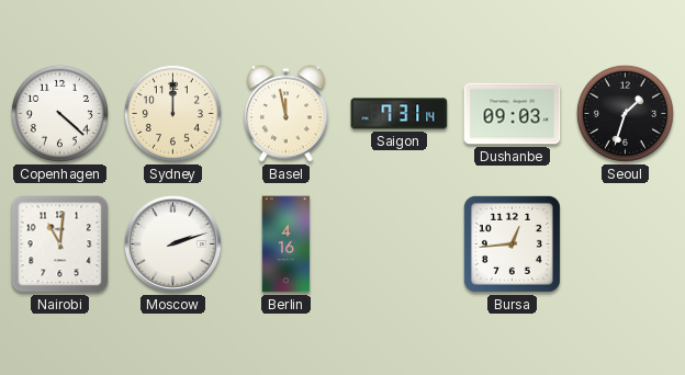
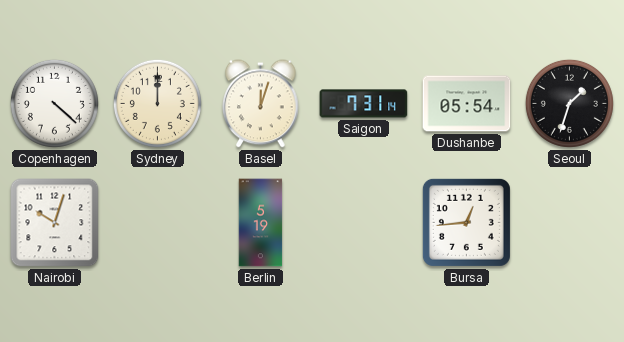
Basel: 11:58 -> 12:03
Dushanbe: 09:03 -> 05:54
Nairobi: 11:01 -> 10:03
Moscow: 2:12 -> none
Berlin: 4:16 -> 5:19
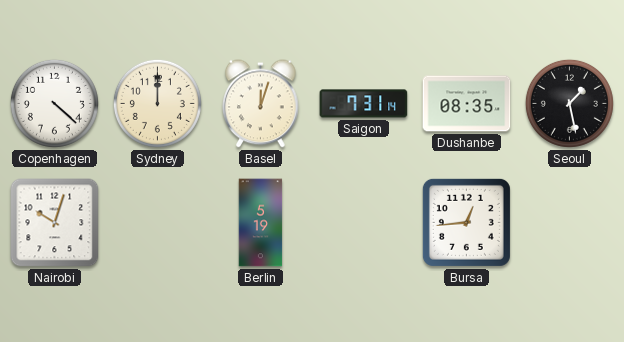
Dushanbe: 05:54 -> 08:35
Seoul: 1:33 -> 1:28
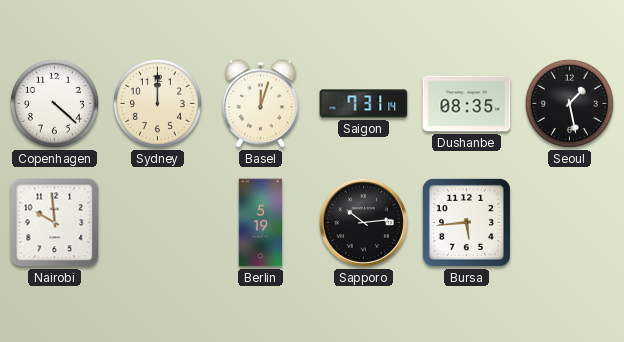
Nairobi: 10:03 -> 9:59
Sapporo: none -> 10:14
Bursa: 12:44 -> 5:44
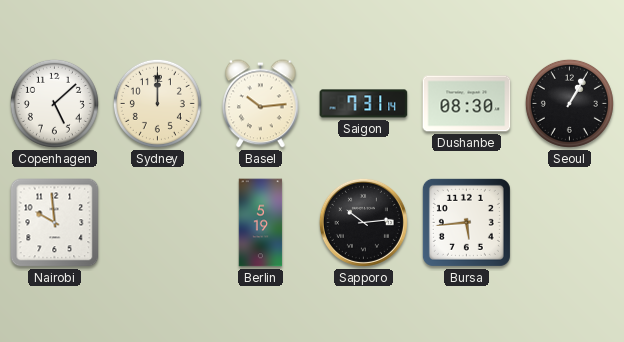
Copenhagen: 4:22 -> 5:08
Basel: 12:03 -> 10:14
Dushanbe: 08:35 -> 08:30
Seoul: 1:28 -> 1:05
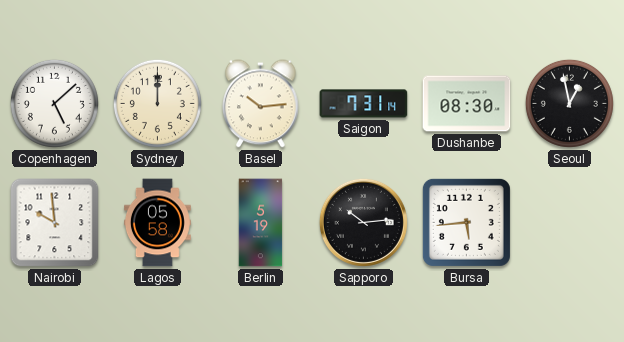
Seoul: 1:05 -> 12:58
Lagos: none -> 05:58
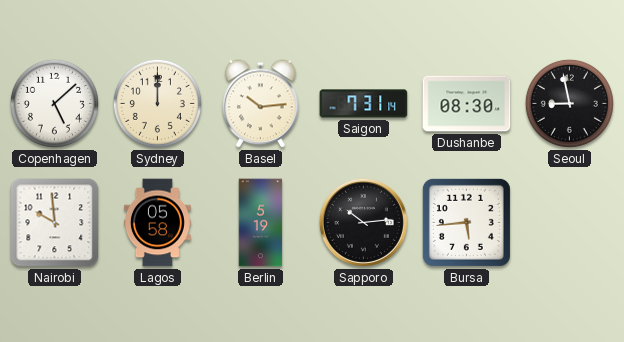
Seoul: 12:58 -> 8:58
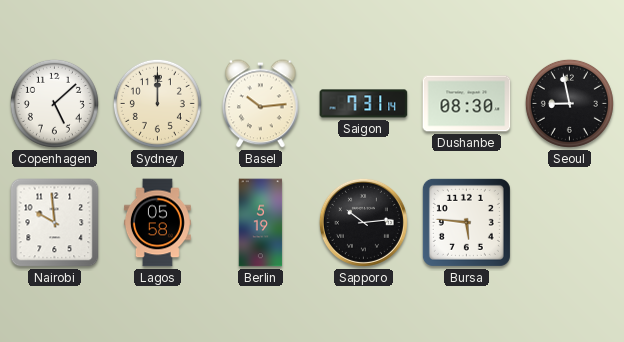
Bursa: 5:44 -> 5:46
